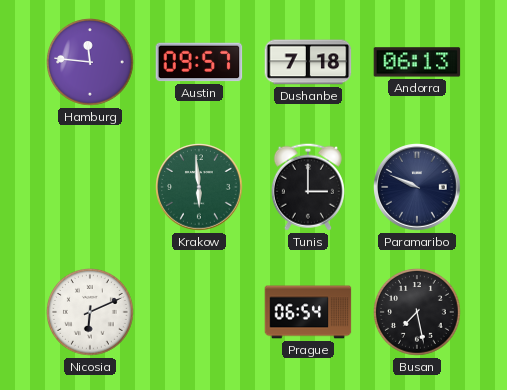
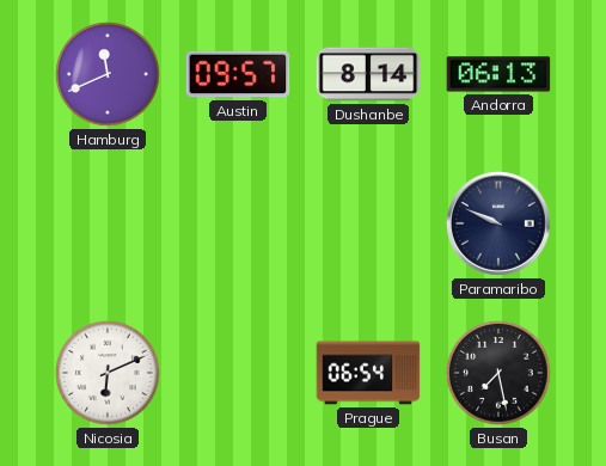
Hamburg: 11:46 -> 11:41
Dushanbe: 7:18 -> 8:14
Krakow: 5:59 -> none
Tunis: 3:00 -> none
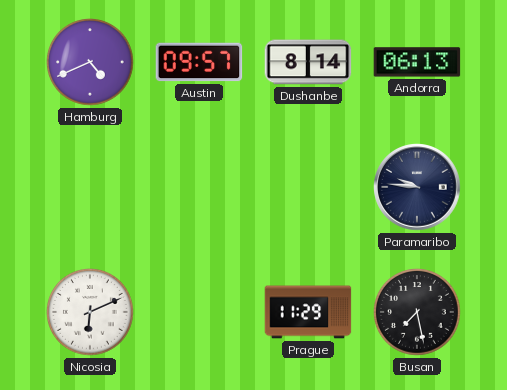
Hamburg: 11:41 -> 4:41
Paramaribo: 9:49 -> 9:46
Prague: 06:54 -> 11:29
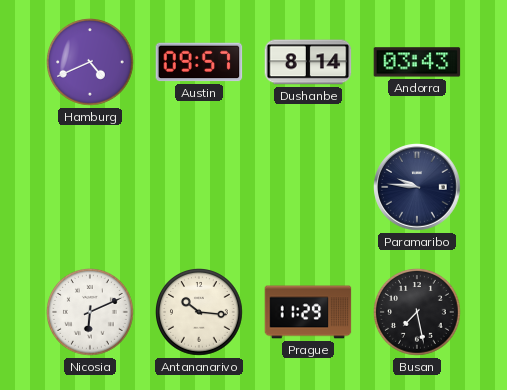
Andorra: 06:13 -> 03:43
Antananarivo: none -> 10:16
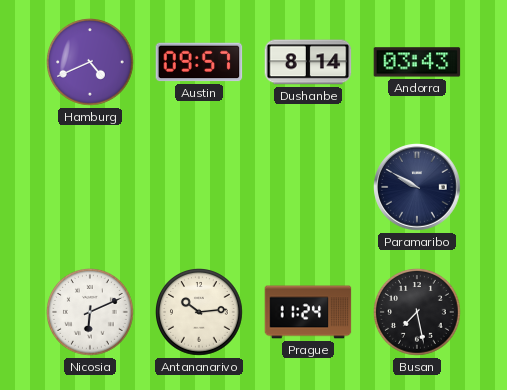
Paramaribo: 9:46 -> 9:50
Antananarivo: 10:16 -> 10:14
Prague: 11:29 -> 11:24
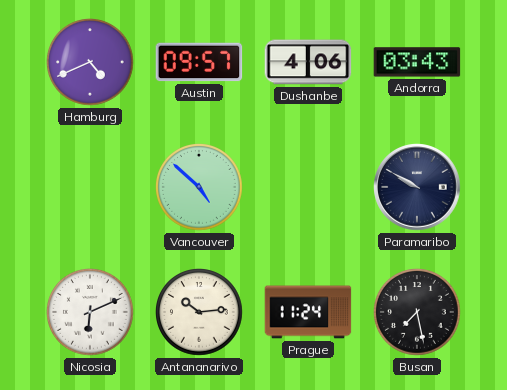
Dushanbe: 8:14 -> 4:06
Vancouver: none -> 4:52
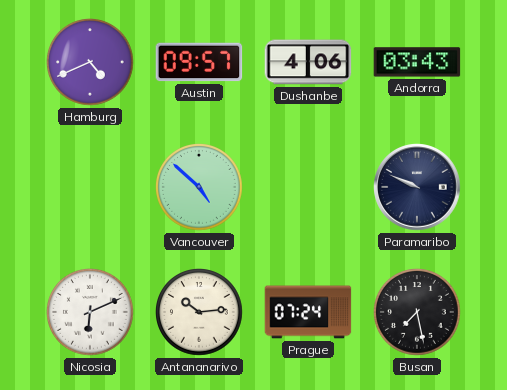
Paramaribo: 9:50 -> 9:49
Prague: 11:24 -> 07:24
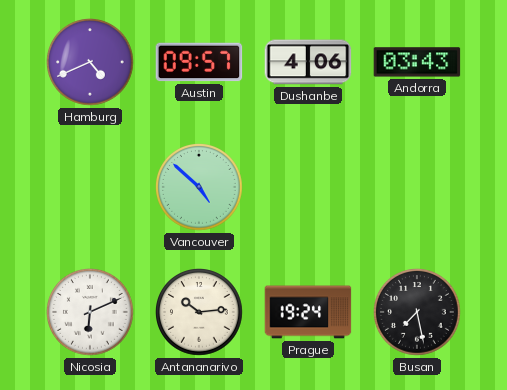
Paramaribo: 9:49 -> none
Prague: 07:24 -> 19:24
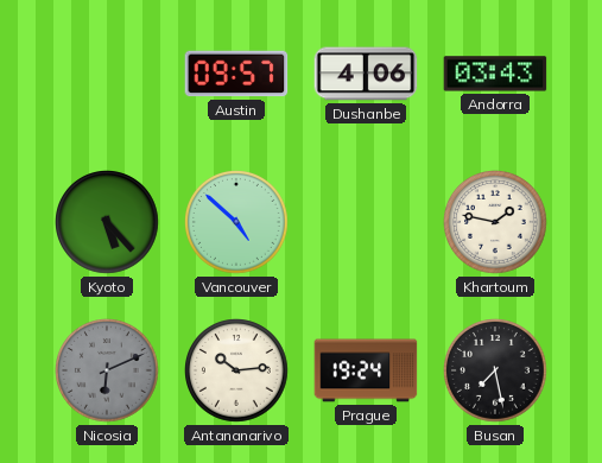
Hamburg: 4:41 -> none
Kyoto: none -> 5:23
Khartoum: none -> 1:47
Nicosia dial: white -> grey
